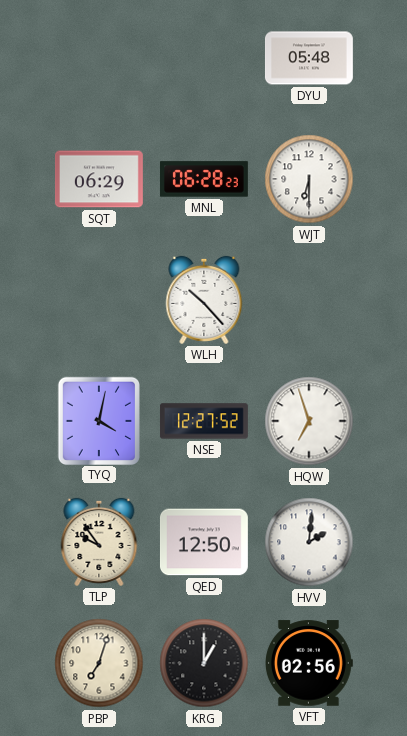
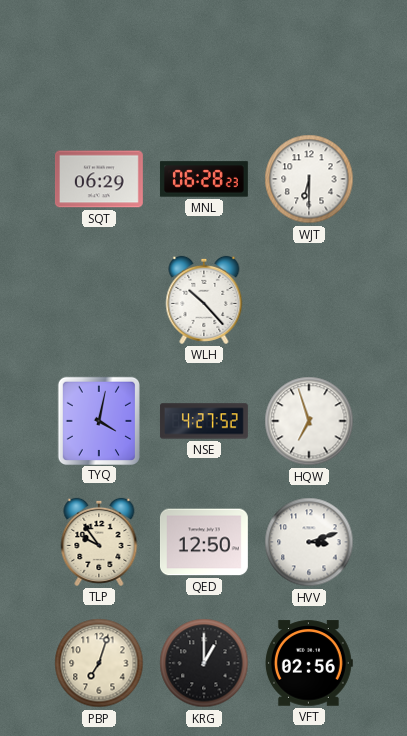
DYU: 05:48 -> none
NSE: 12:27 -> 4:27
HVV: 2:01 -> 3:12
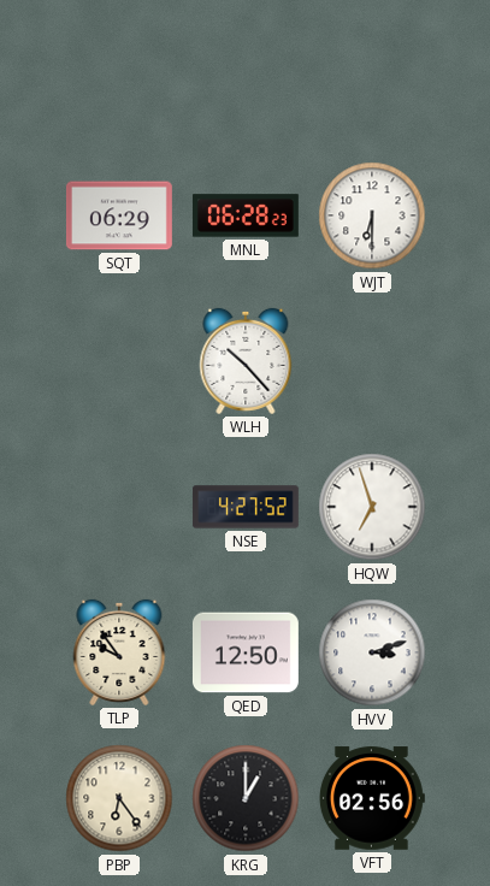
TYQ: 4:02 -> none
PBP: 7:03 -> 6:24
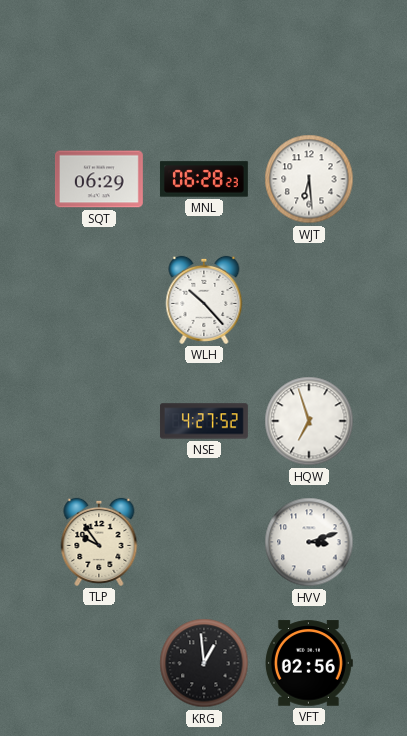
WJT: 6:30 -> 6:29
QED: 12:50 -> none
PBP: 6:24 -> none
KRG: 1:00 -> 12:59
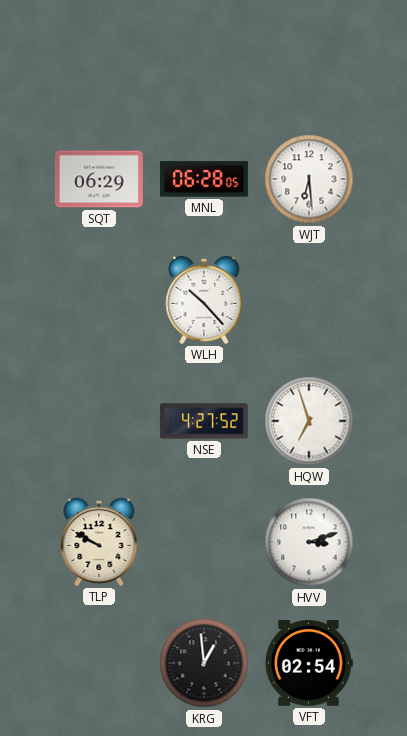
MNL: 06:28:23 -> 06:28:05
TLP: 9:54 -> 9:50
VFT: 02:56 -> 02:54
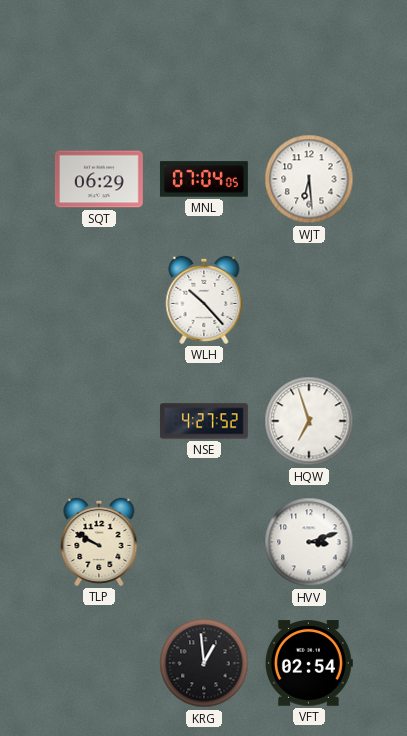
MNL: 06:28 -> 07:04
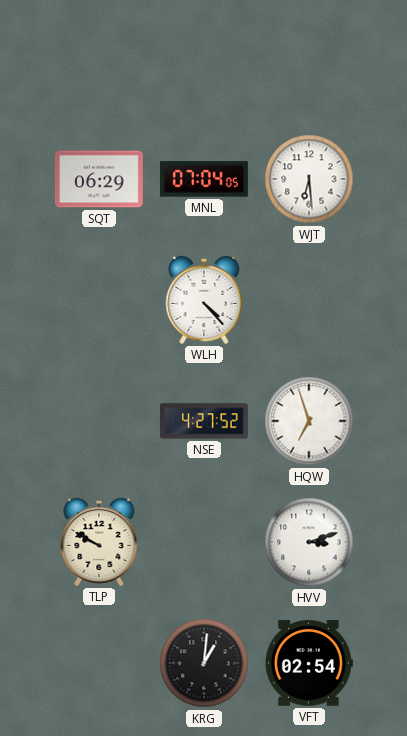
WLH: 10:23 -> 4:23
KRG: 12:59 -> 1:01
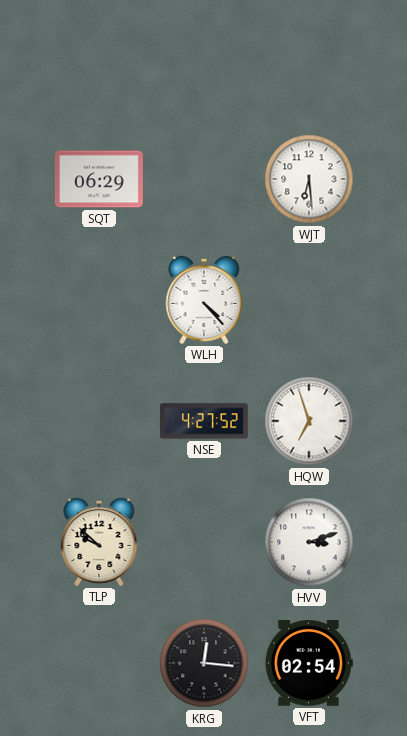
MNL: 07:04 -> none
TLP: 9:50 -> 9:52
KRG: 1:01 -> 12:16
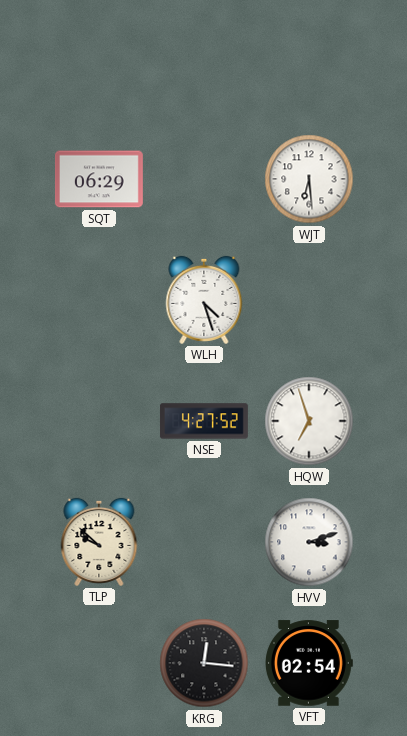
WLH: 4:23 -> 4:27
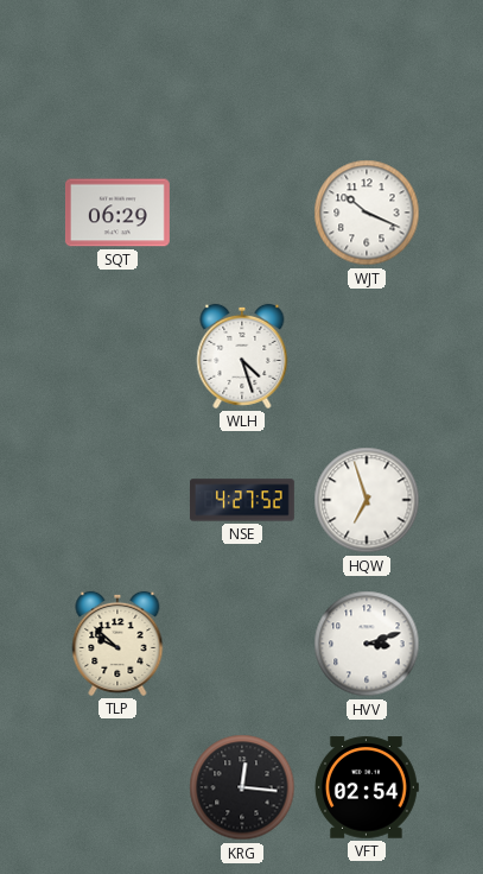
WJT: 6:29 -> 10:19
